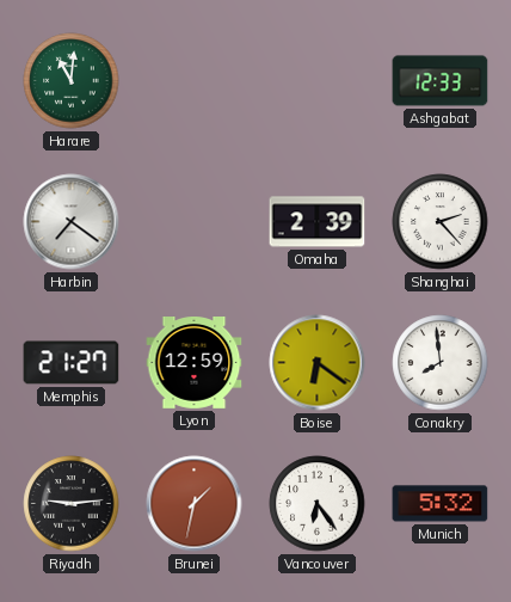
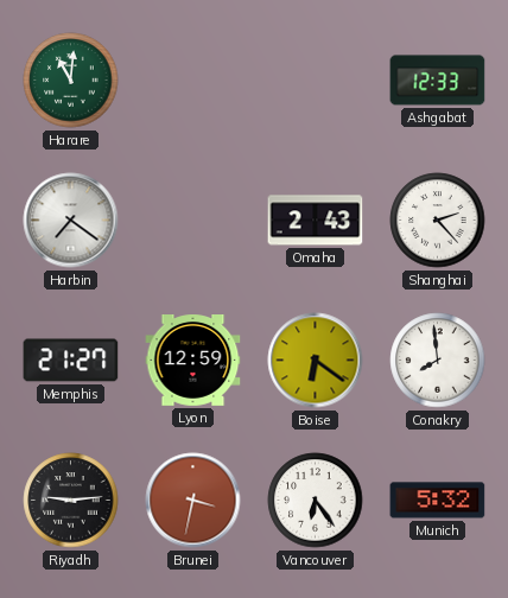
Omaha: 2:39 -> 2:43
Brunei: 1:32 -> 3:32
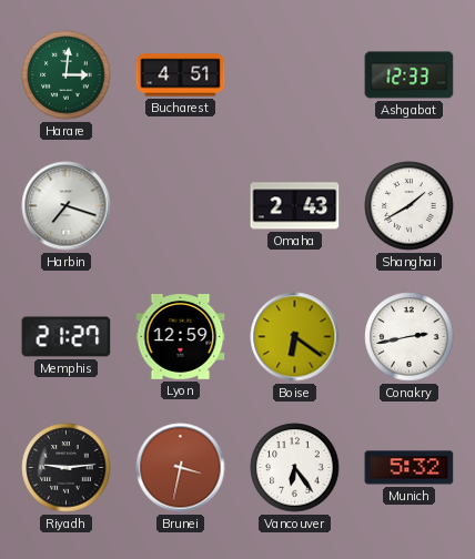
Harare: 11:01 -> 3:01
Bucharest: none -> 4:51
Harbin: 7:21 -> 7:18
Shanghai: 2:23 -> 1:40
Conakry: 7:59 -> 2:43
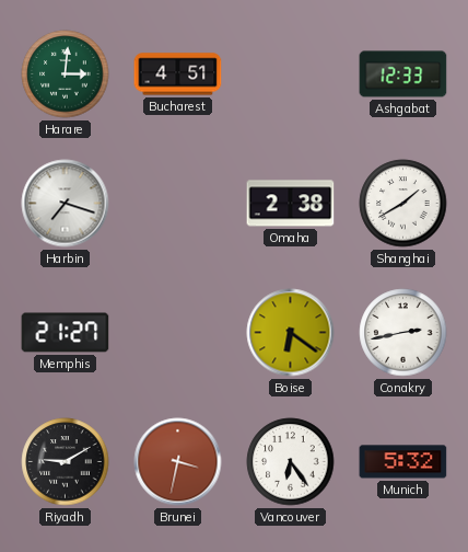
Omaha: 2:43 -> 2:38
Lyon: 12:59 -> none
Riyadh: 9:14 -> 9:10
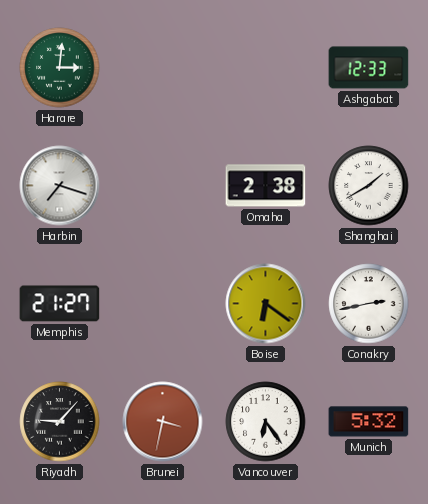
Bucharest: 4:51 -> none
Riyadh: 9:10 -> 9:07
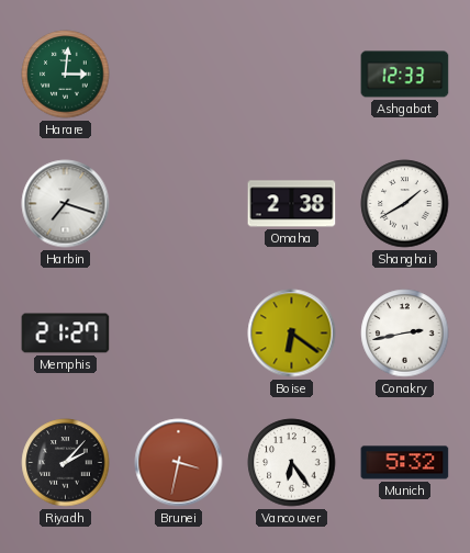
Riyadh: 9:07 -> 2:07
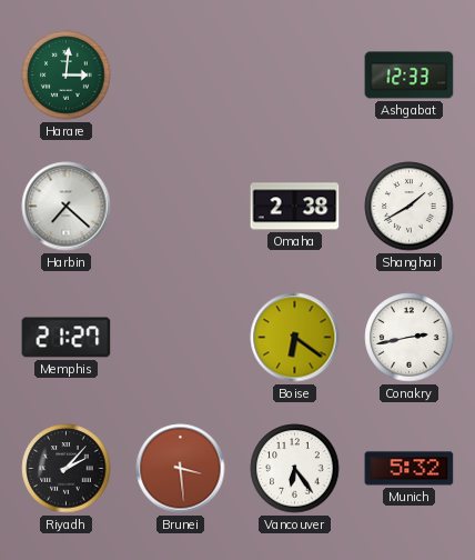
Harbin: 7:18 -> 7:22
Brunei: 3:32 -> 3:29
